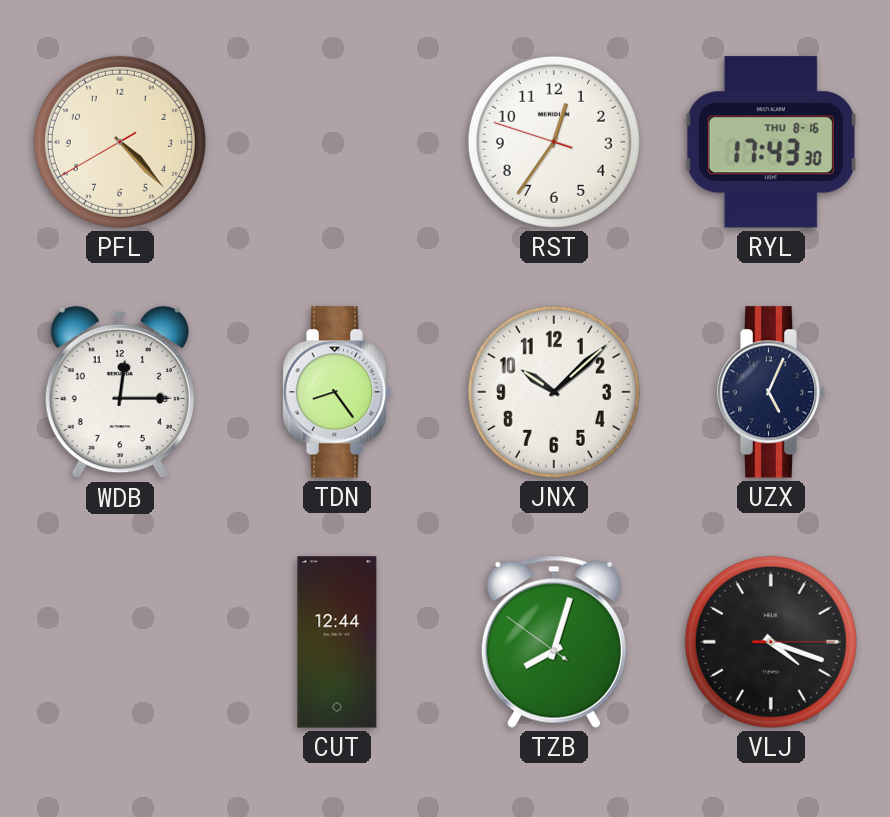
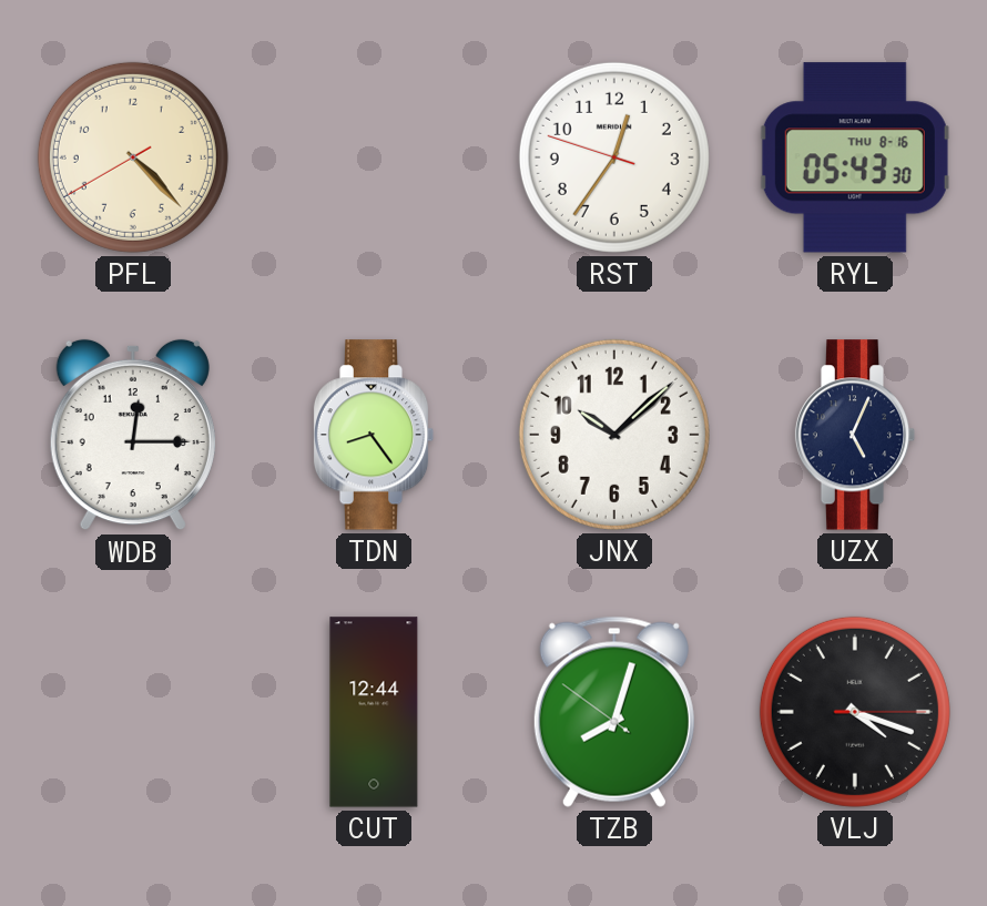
RYL: 17:43 -> 05:43
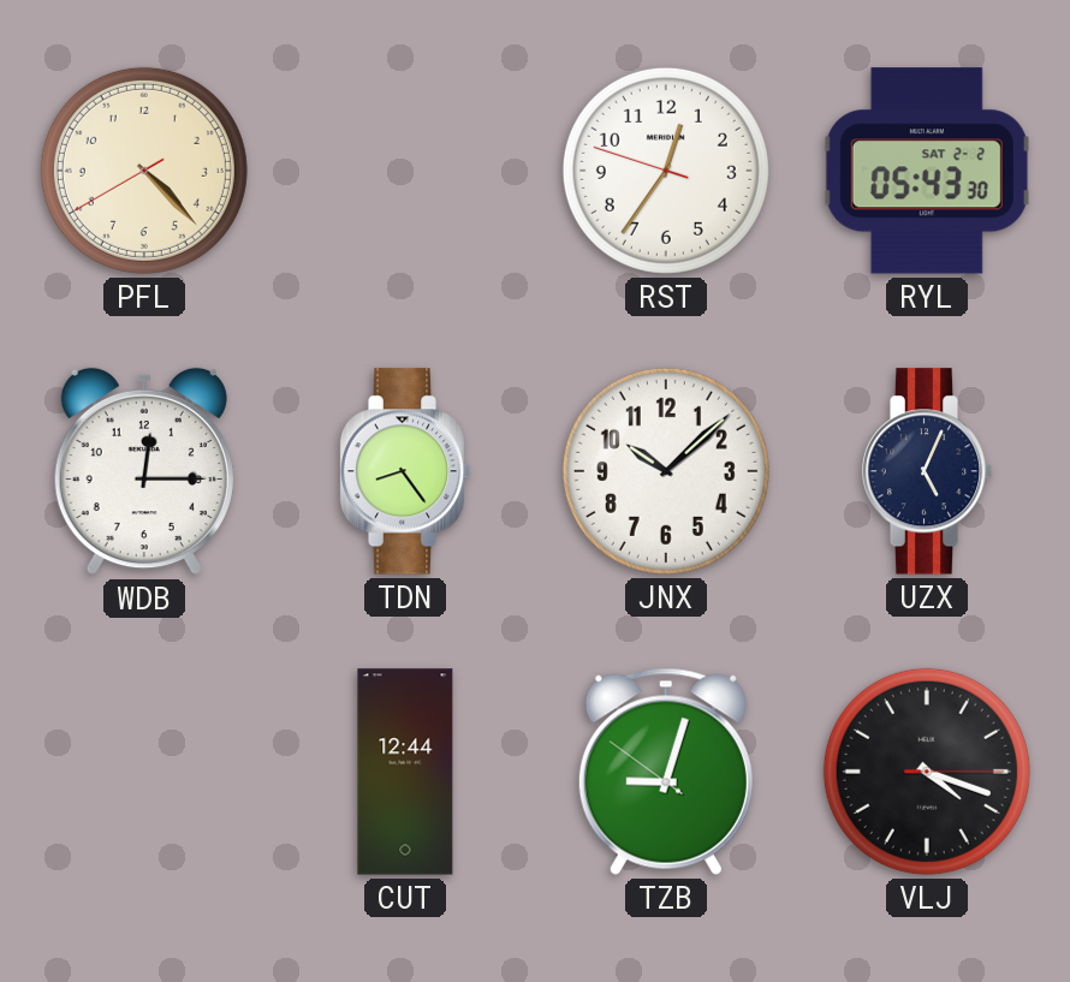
RYL date: THU 8-16 -> SAT 2-2
TZB: 8:02 -> 9:02
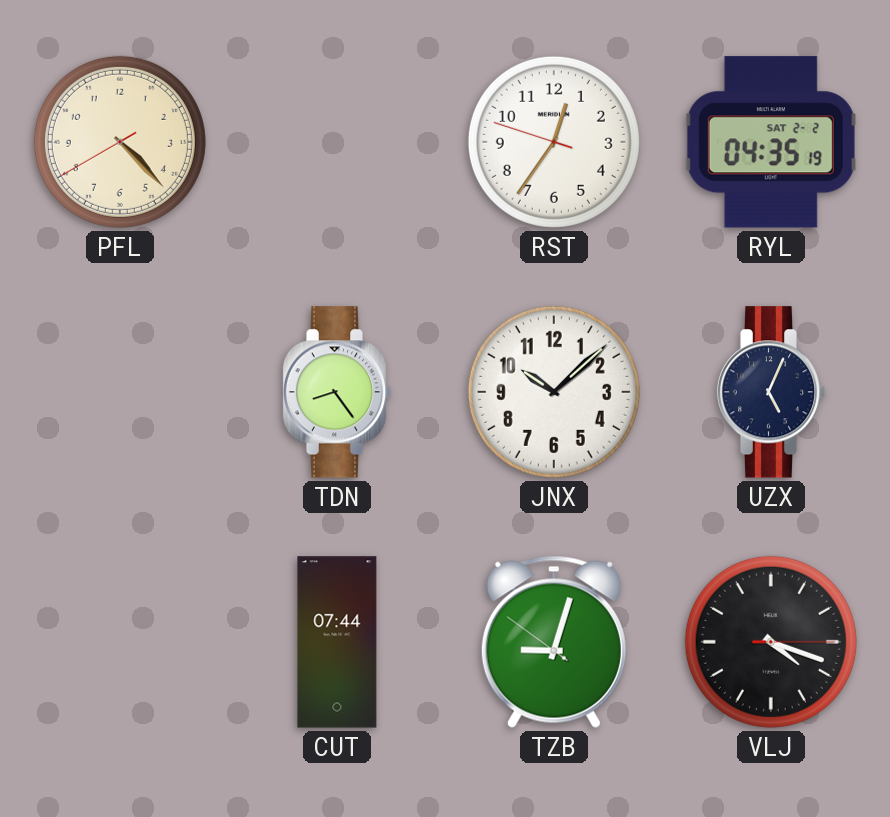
RYL: 05:43 -> 04:35
WDB: 12:15 -> none
CUT: 12:44 -> 07:44
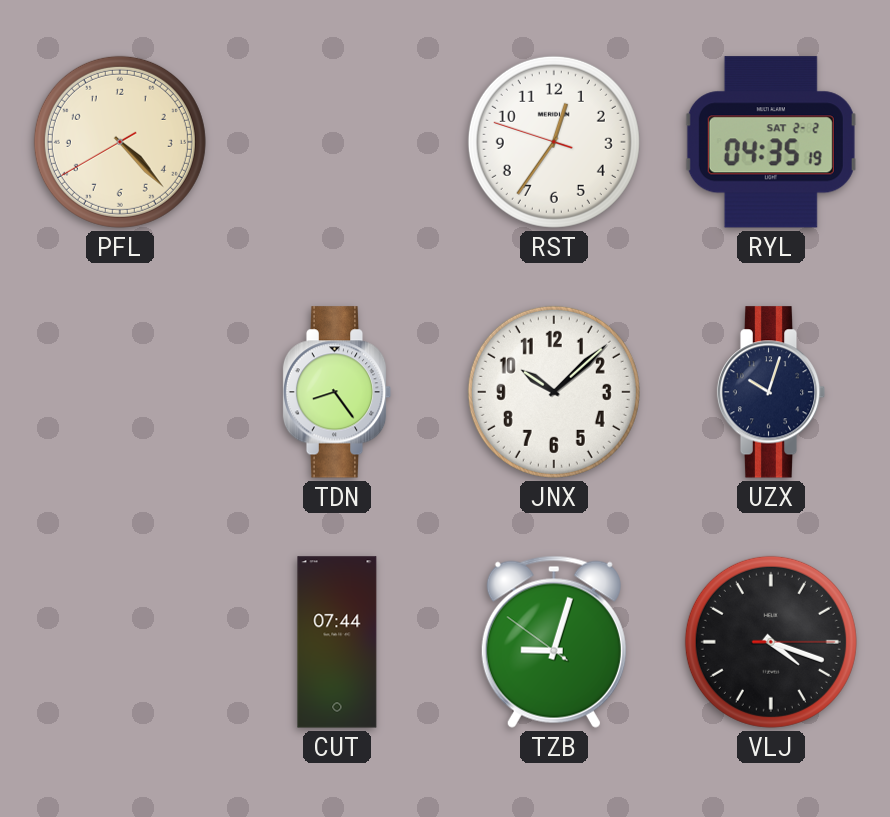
UZX: 5:04 -> 10:03
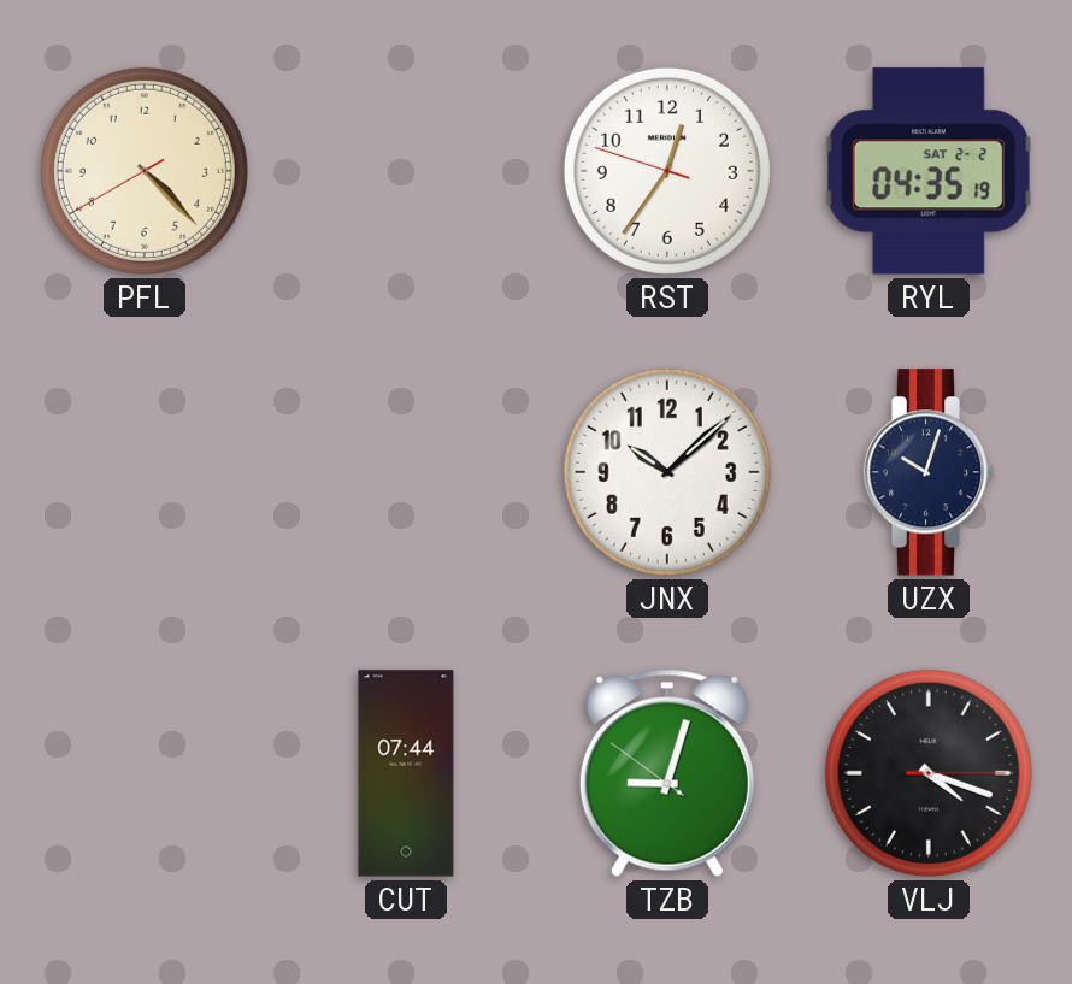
TDN: 8:24 -> none
